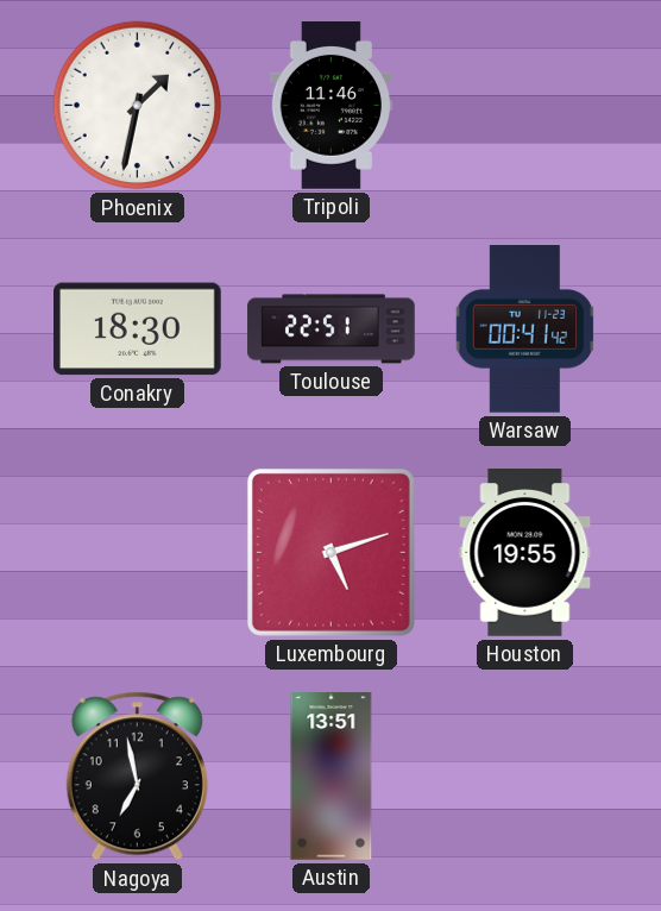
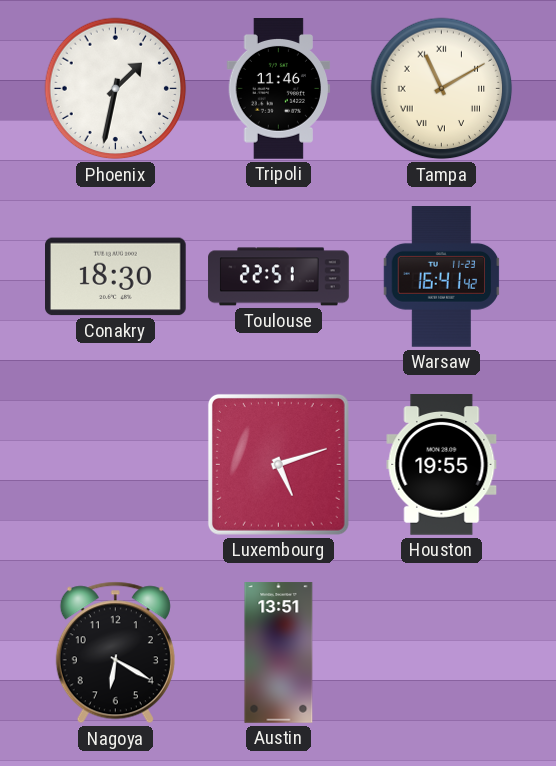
Tampa: none -> 11:10
Warsaw: 00:41 -> 16:41
Nagoya: 6:58 -> 6:20
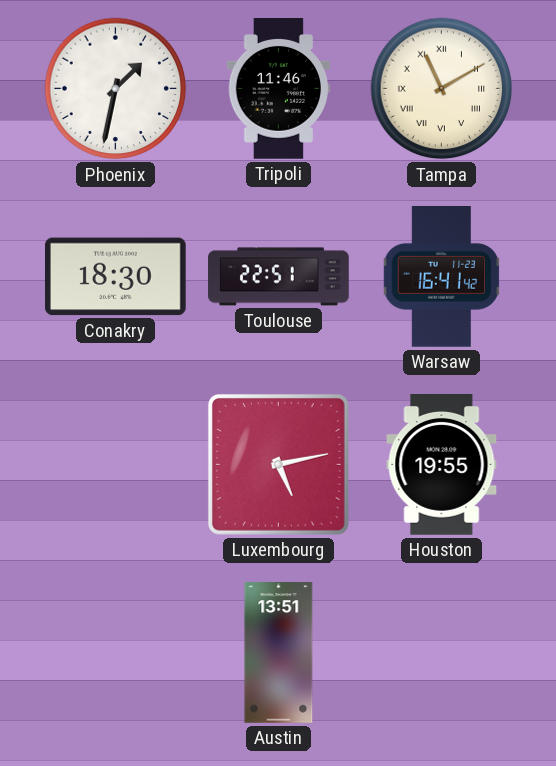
Luxembourg: 5:12 -> 5:13
Nagoya: 6:20 -> none
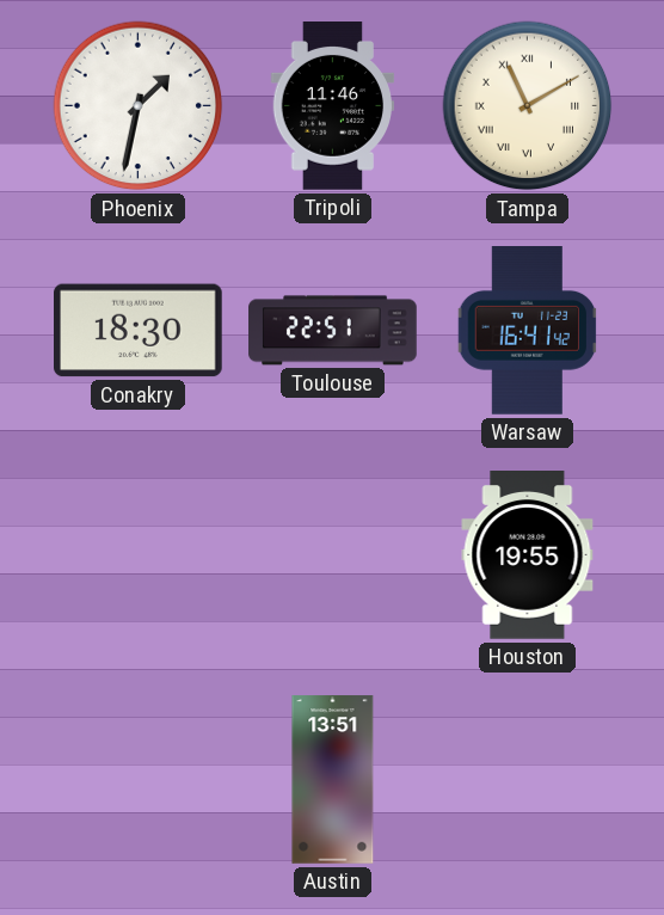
Luxembourg: 5:13 -> none
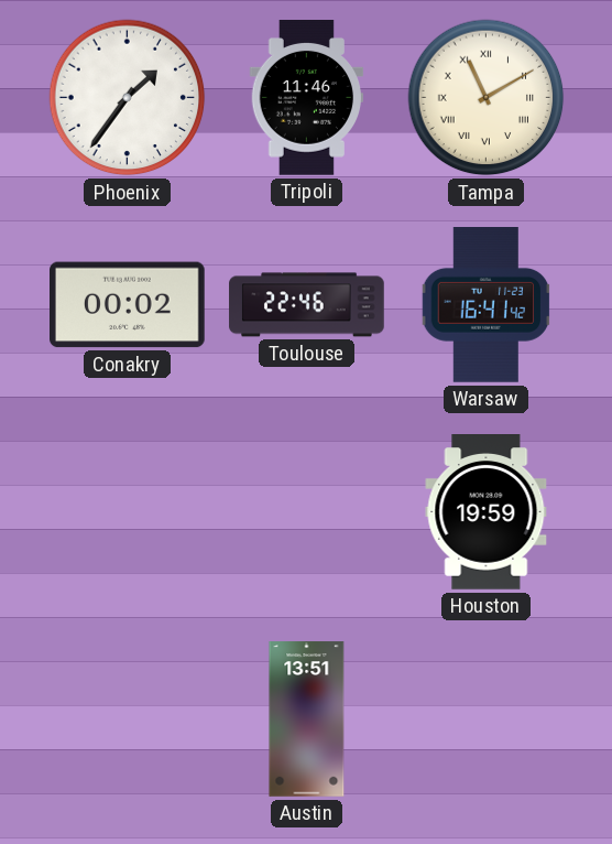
Phoenix: 1:32 -> 1:36
Conakry: 18:30 -> 00:02
Toulouse: 22:51 -> 22:46
Houston: 19:55 -> 19:59
